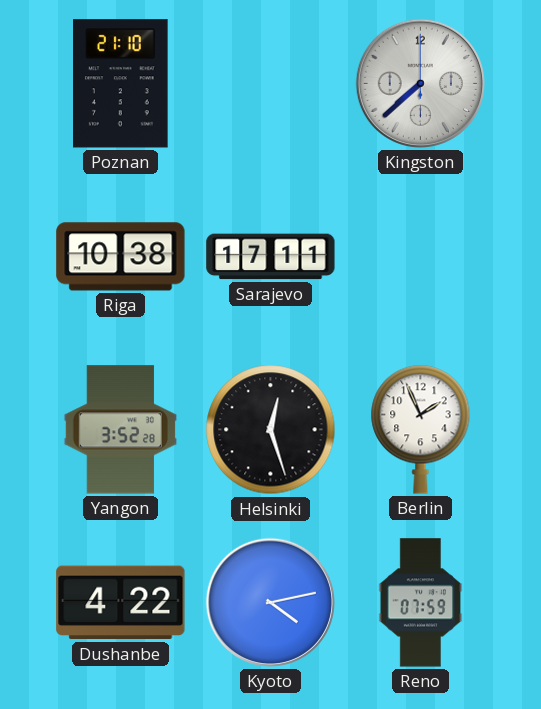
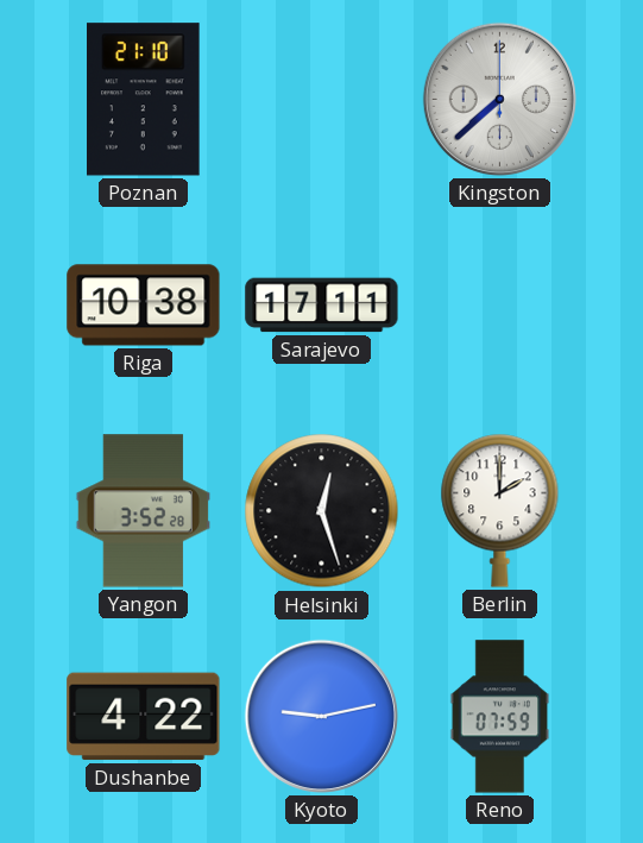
Berlin: 1:56 -> 2:00
Kyoto: 4:13 -> 9:13
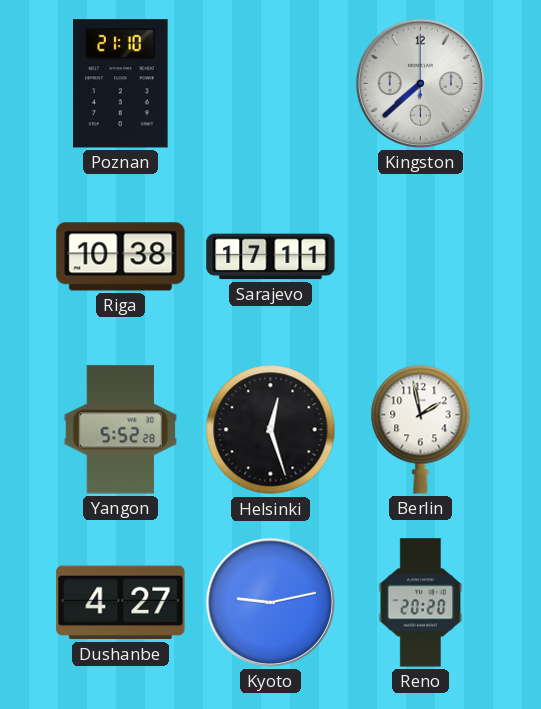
Yangon: 3:52 -> 5:52
Berlin: 2:00 -> 1:58
Dushanbe: 4:22 -> 4:27
Reno: 07:59 -> 20:20
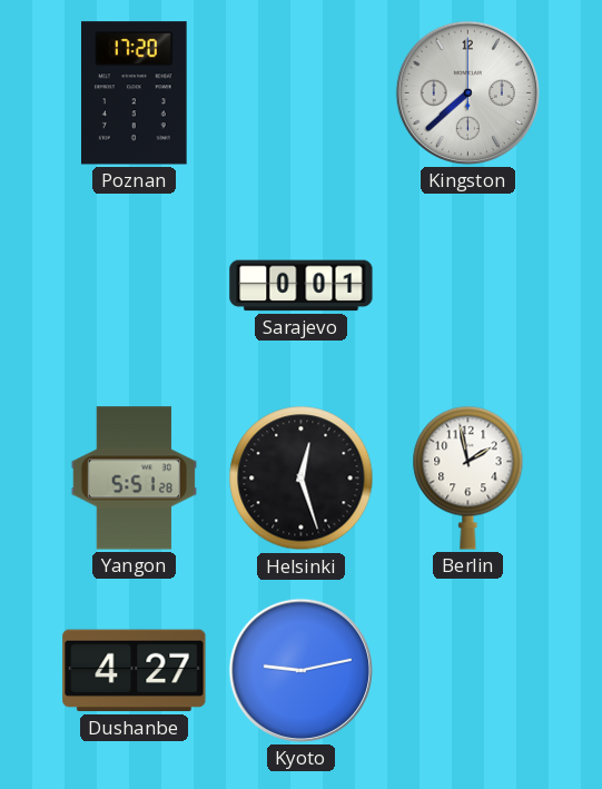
Poznan: 21:10 -> 17:20
Riga: 10:38 -> none
Sarajevo: 17:11 -> 0:01
Yangon: 5:52 -> 5:51
Reno: 20:20 -> none
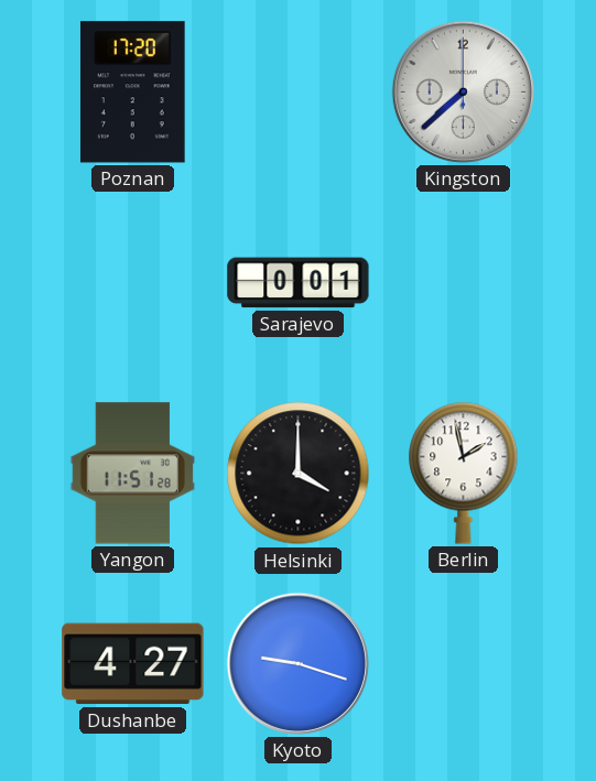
Yangon: 5:51 -> 11:51
Helsinki: 12:27 -> 4:00
Kyoto: 9:13 -> 9:18
